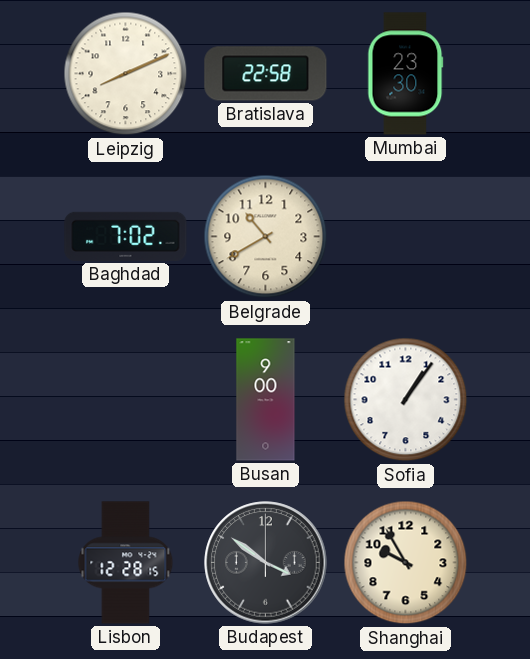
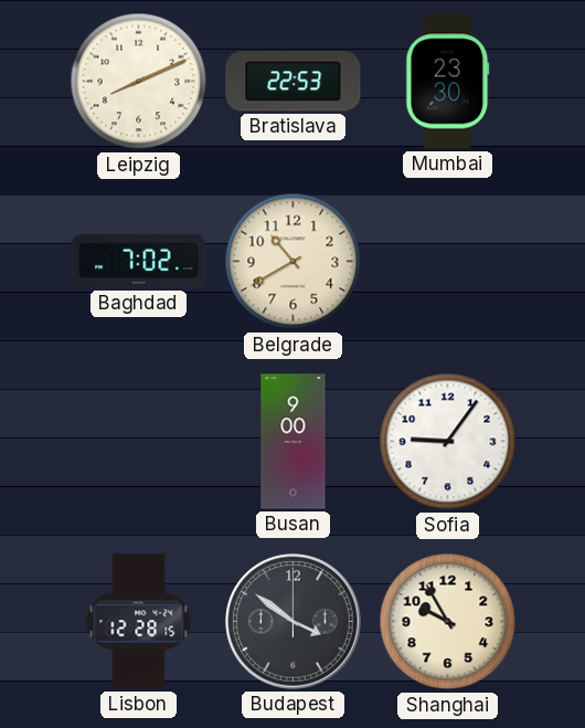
Bratislava: 22:58 -> 22:53
Sofia: 1:06 -> 9:06
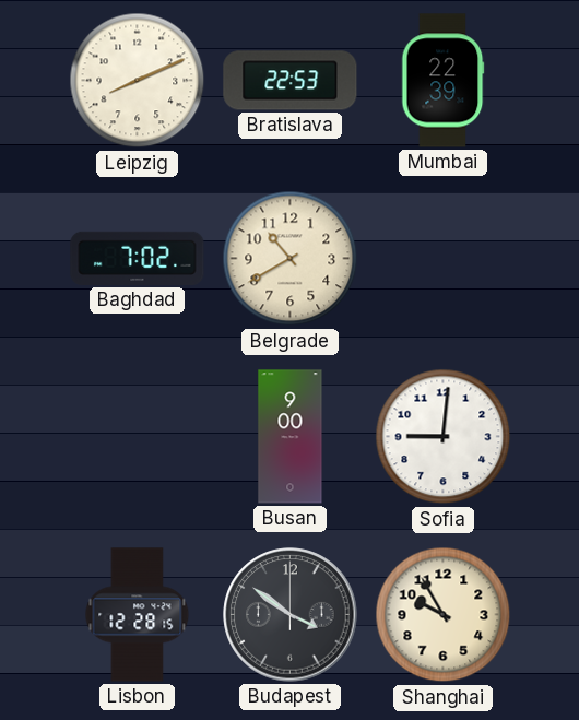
Mumbai: 23:30 -> 22:39
Sofia: 9:06 -> 9:01
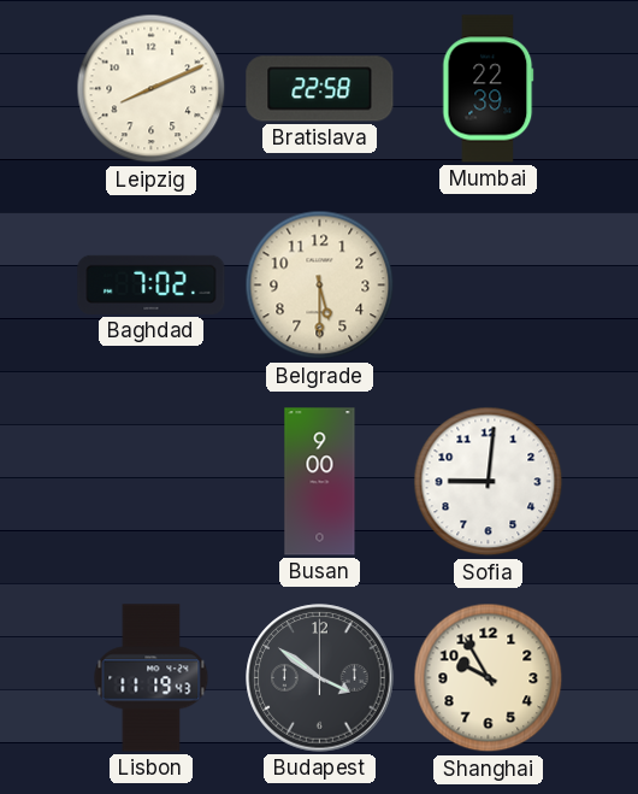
Bratislava: 22:53 -> 22:58
Belgrade: 10:40 -> 5:30
Lisbon: 12:28 -> 11:19
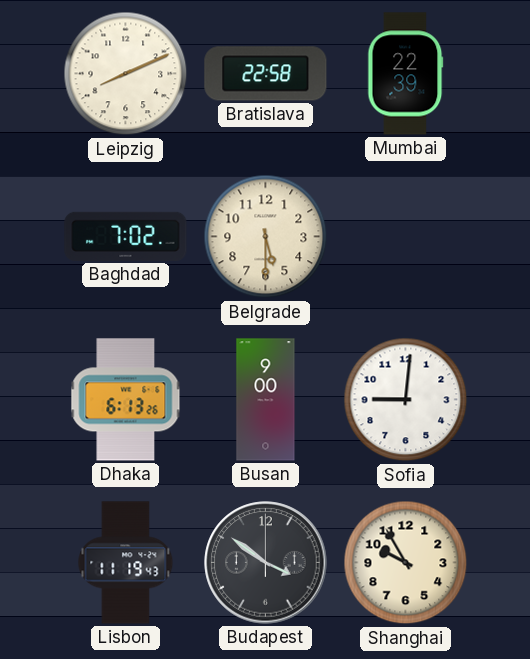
Dhaka: none -> 6:13
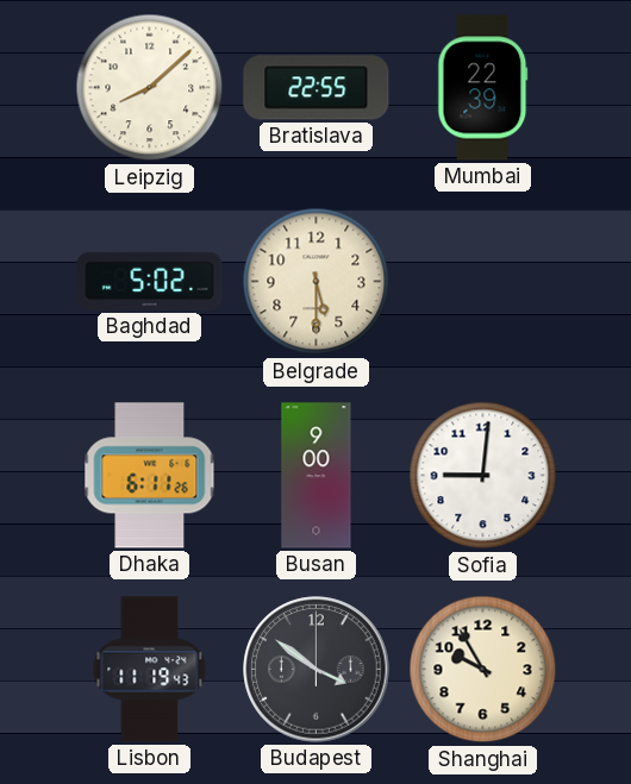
Leipzig: 8:11 -> 8:08
Bratislava: 22:58 -> 22:55
Baghdad: 7:02 -> 5:02
Dhaka: 6:13 -> 6:11
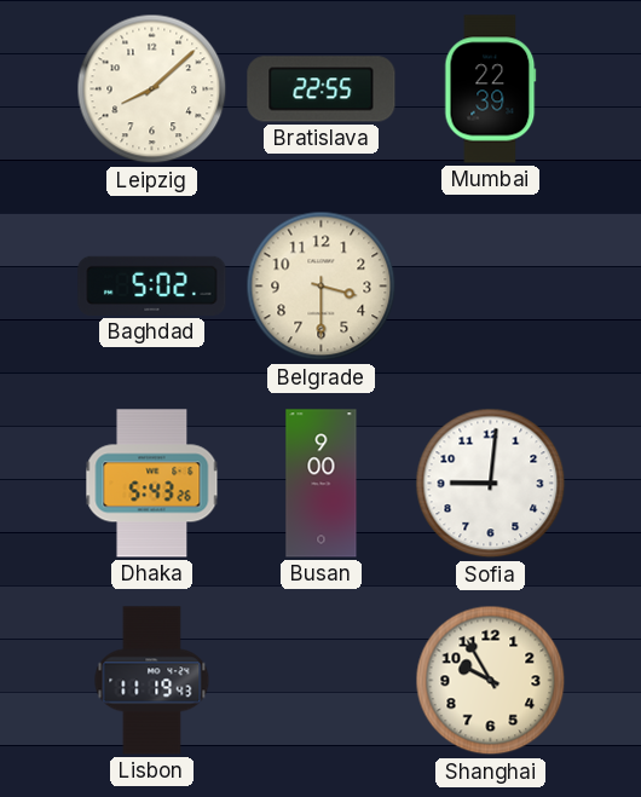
Belgrade: 5:30 -> 3:30
Dhaka: 6:11 -> 5:43
Budapest: 3:51 -> none
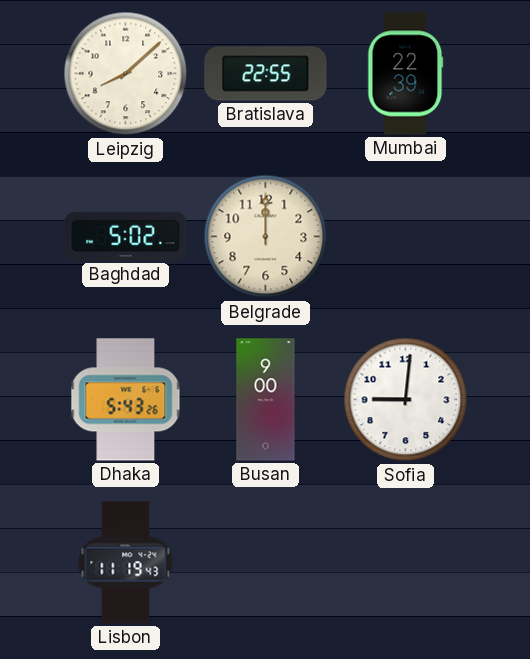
Belgrade: 3:30 -> 12:00
Shanghai: 9:55 -> none
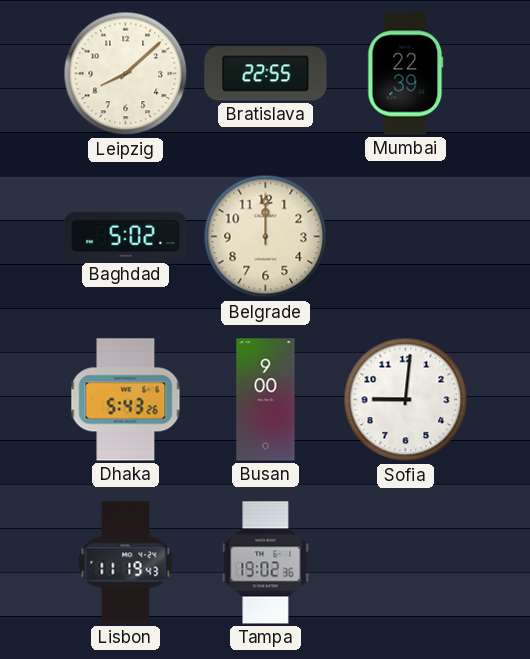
Tampa: none -> 19:02
